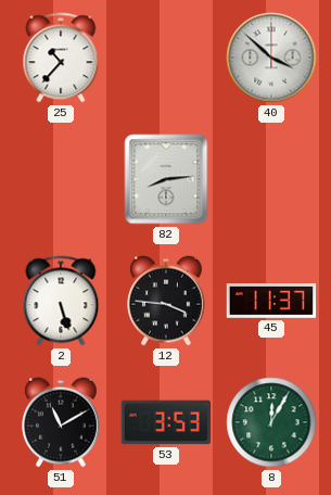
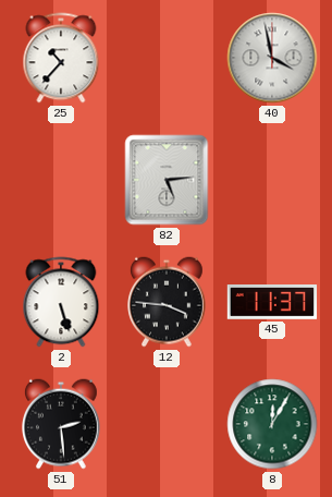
40: 3:52 -> 3:58
82: 8:14 -> 5:14
51: 11:10 -> 2:29
53: 3:53 -> none
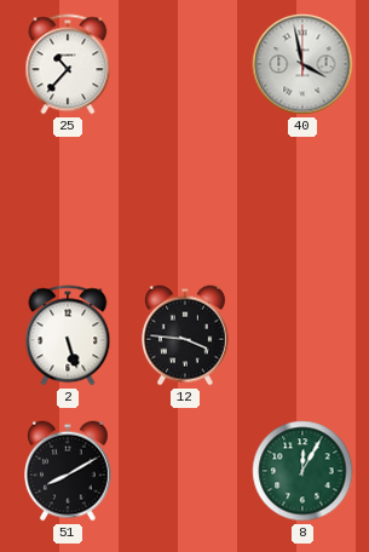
82: 5:14 -> none
45: 11:37 -> none
51: 2:29 -> 8:10
